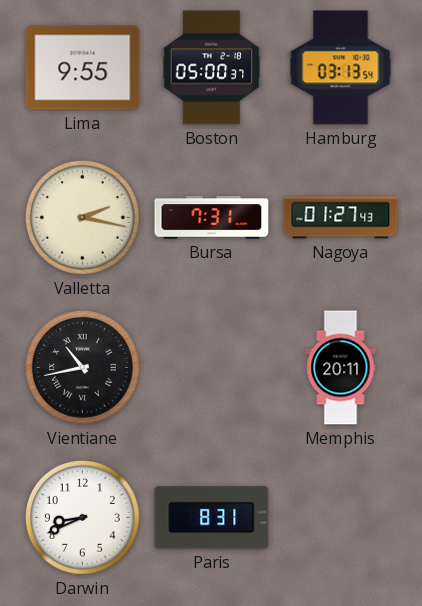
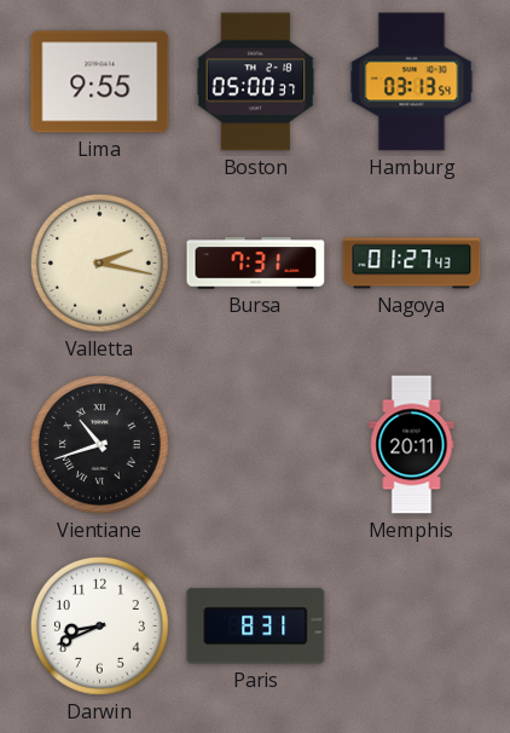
Vientiane: 10:43 -> 10:42
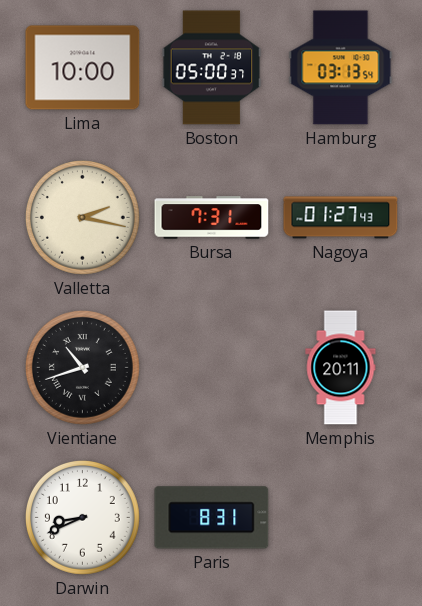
Lima: 9:55 -> 10:00
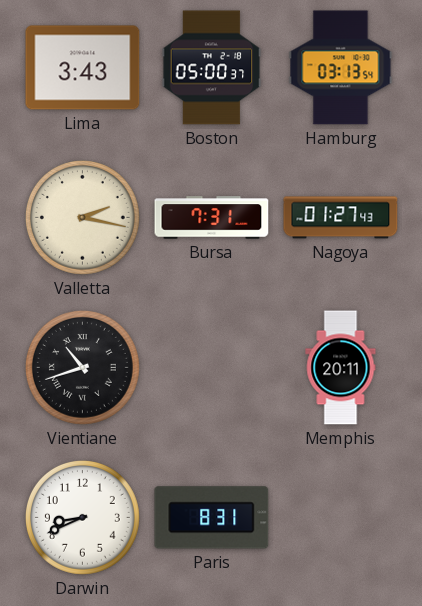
Lima: 10:00 -> 3:43
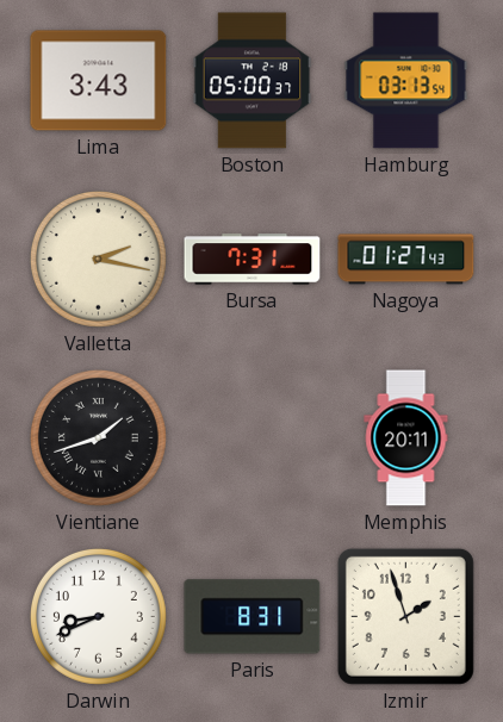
Vientiane: 10:42 -> 1:42
Izmir: none -> 1:57
